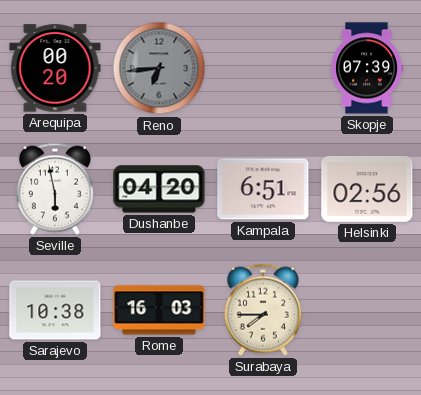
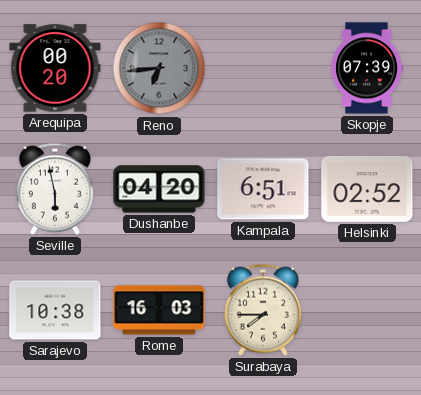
Helsinki: 02:56 -> 02:52
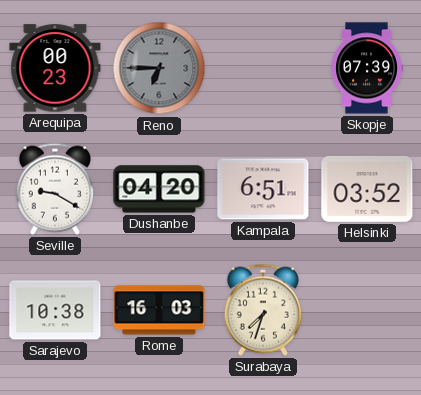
Arequipa: 00:20 -> 00:23
Reno: 6:44 -> 6:45
Seville: 5:58 -> 9:20
Helsinki: 02:52 -> 03:52
Surabaya: 7:45 -> 7:33
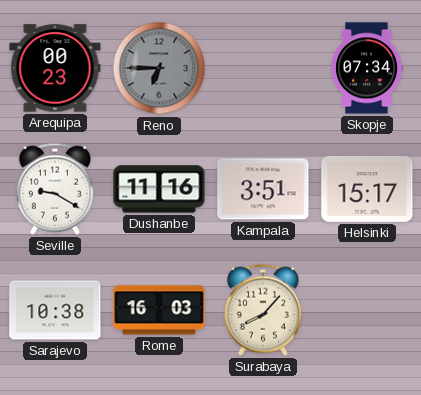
Skopje: 07:39 -> 07:34
Dushanbe: 04:20 -> 11:16
Kampala: 6:51 -> 3:51
Helsinki: 03:52 -> 15:17
Surabaya: 7:33 -> 8:07
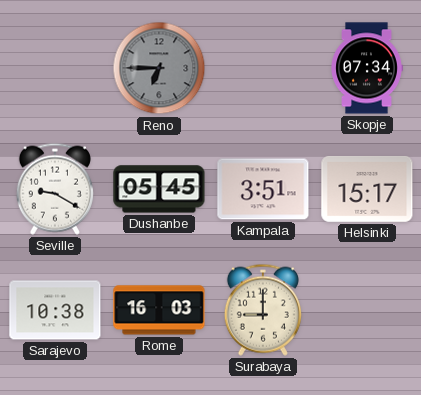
Arequipa: 00:23 -> none
Dushanbe: 11:16 -> 05:45
Surabaya: 8:07 -> 9:00
